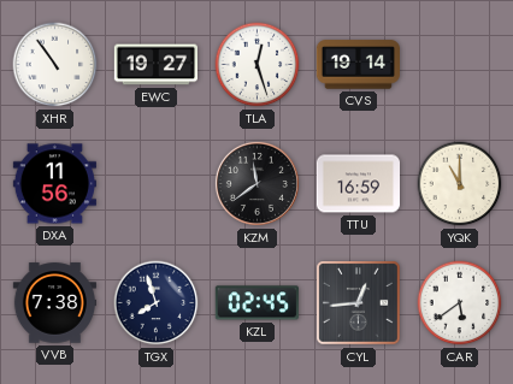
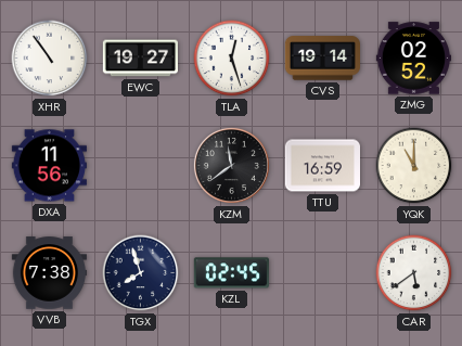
ZMG: none -> 02:52
CYL: 12:44 -> none
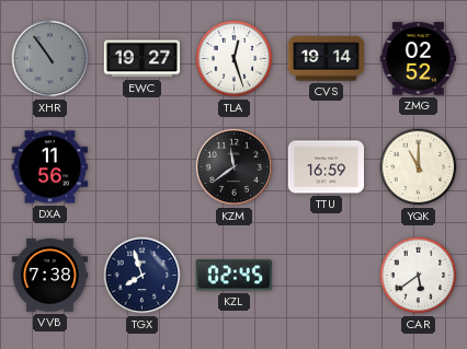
XHR dial: white -> grey
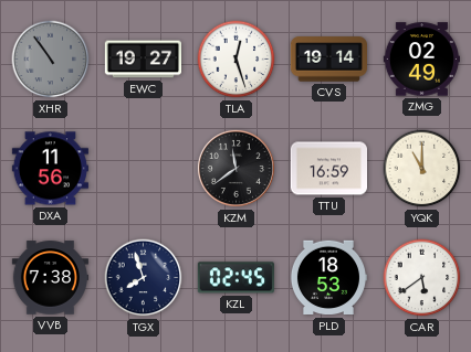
ZMG: 02:52 -> 02:49
PLD: none -> 18:53
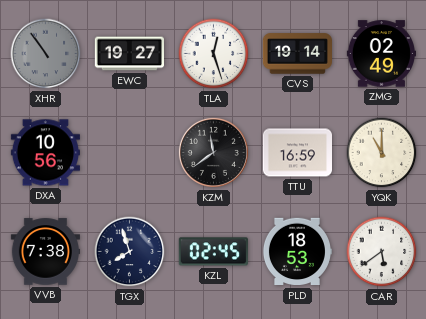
DXA: 11:56 -> 10:56
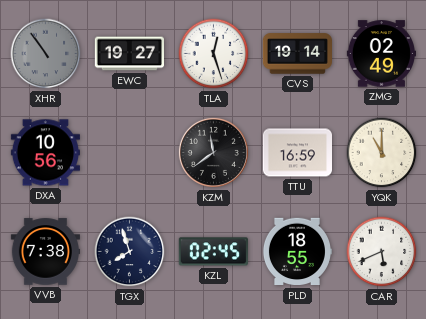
PLD: 18:53 -> 18:55
CAR: 5:39 -> 5:41
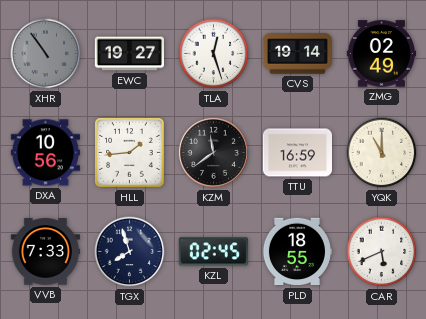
HLL: none -> 1:44
VVB: 7:38 -> 7:33
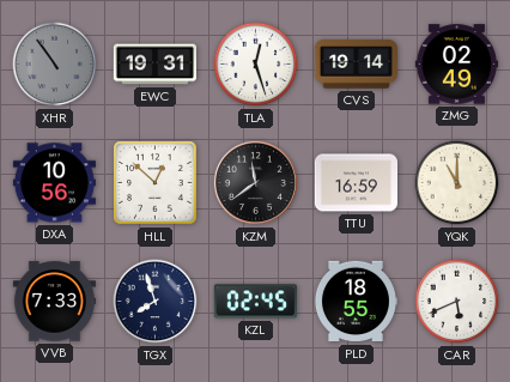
EWC: 19:27 -> 19:31
HLL: 1:44 -> 12:52
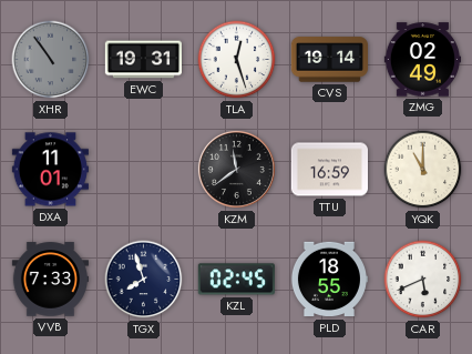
DXA: 10:56 -> 11:01
HLL: 12:52 -> none
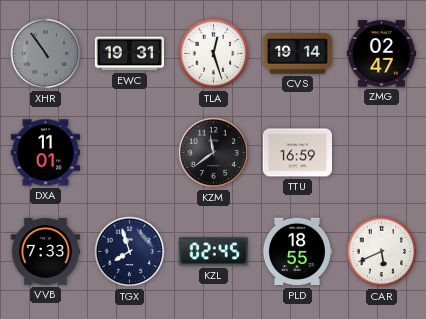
ZMG: 02:49 -> 02:47
YQK: 11:00 -> none
